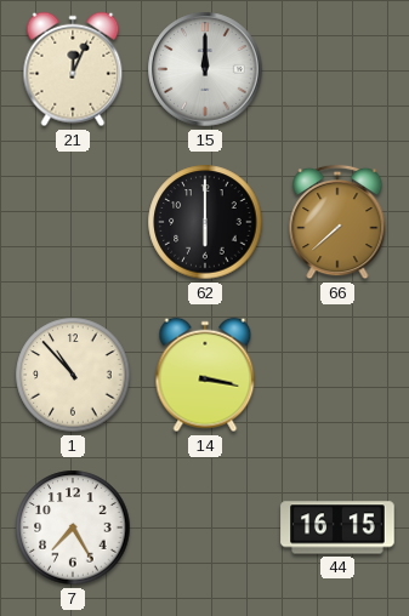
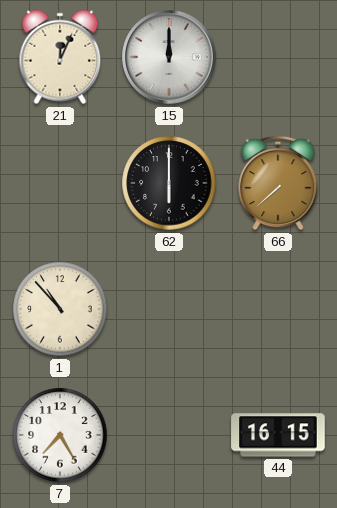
14: 3:17 -> none
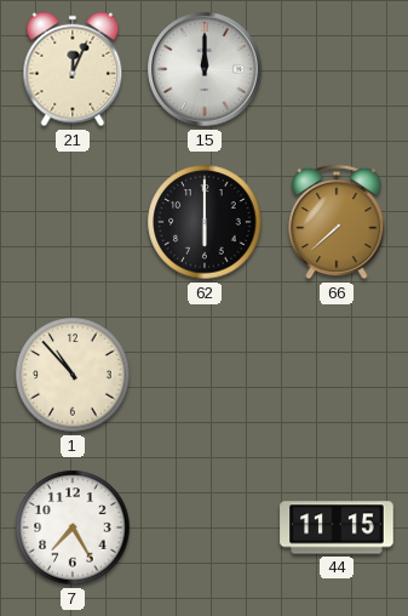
44: 16:15 -> 11:15
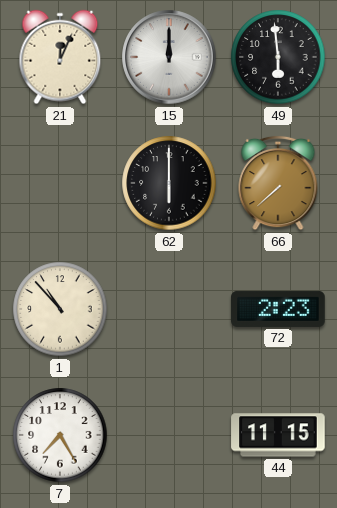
49: none -> 5:59
72: none -> 2:23
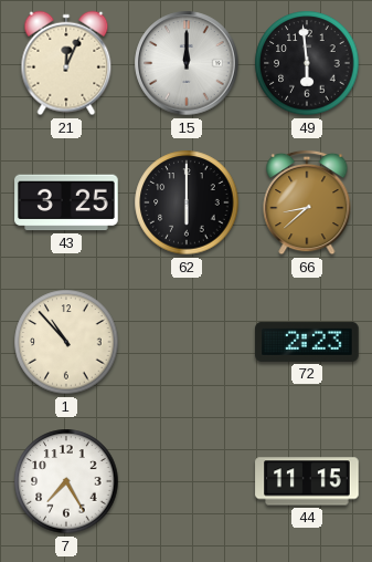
43: none -> 3:25
66: 7:38 -> 8:38
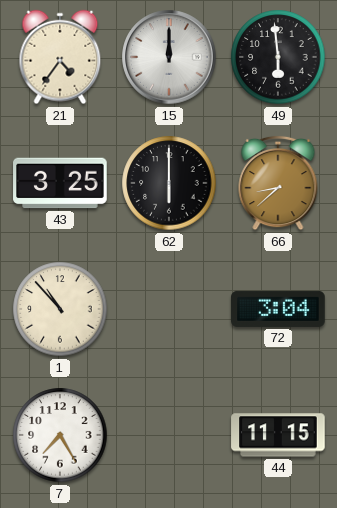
21: 12:04 -> 4:36
72: 2:23 -> 3:04
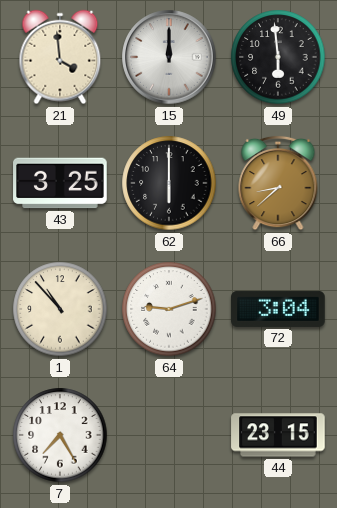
21: 4:36 -> 3:59
64: none -> 9:12
44: 11:15 -> 23:15
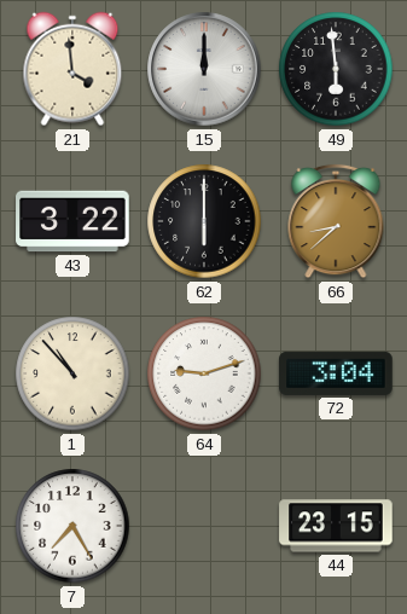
43: 3:25 -> 3:22
